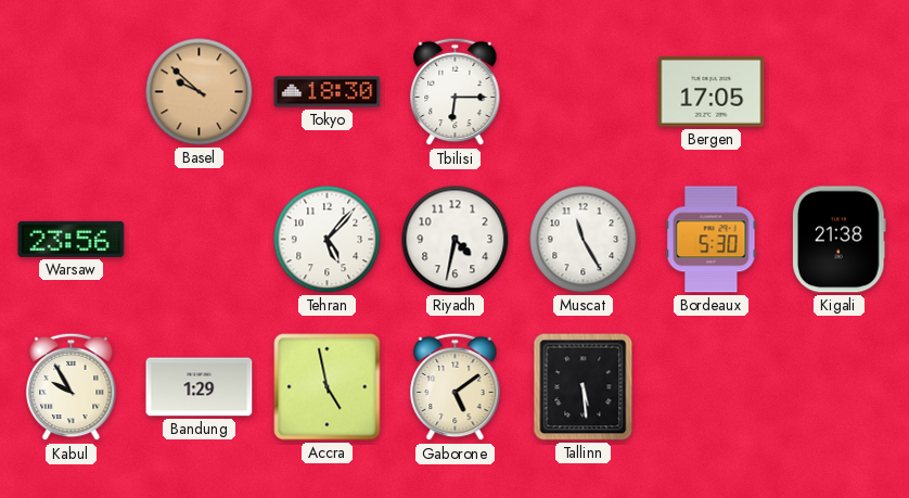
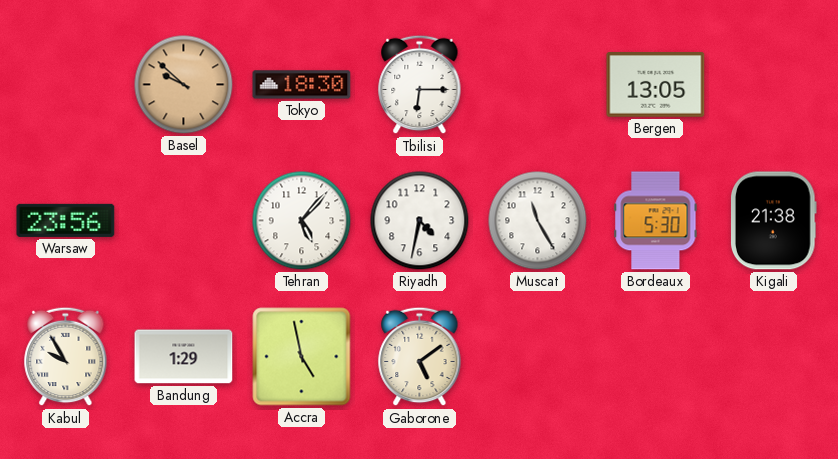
Bergen: 17:05 -> 13:05
Tallinn: 5:29 -> none
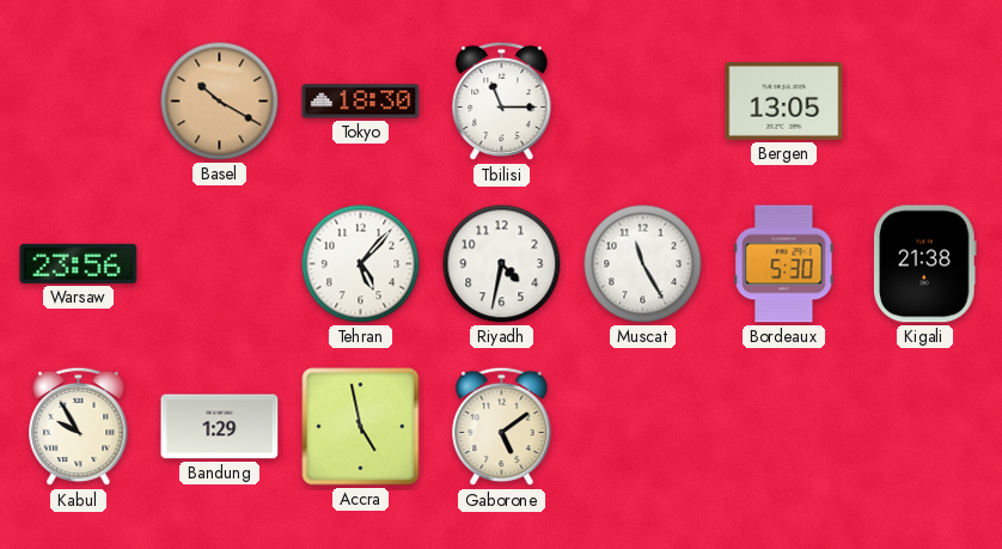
Basel: 9:52 -> 10:20
Tbilisi: 6:15 -> 11:15
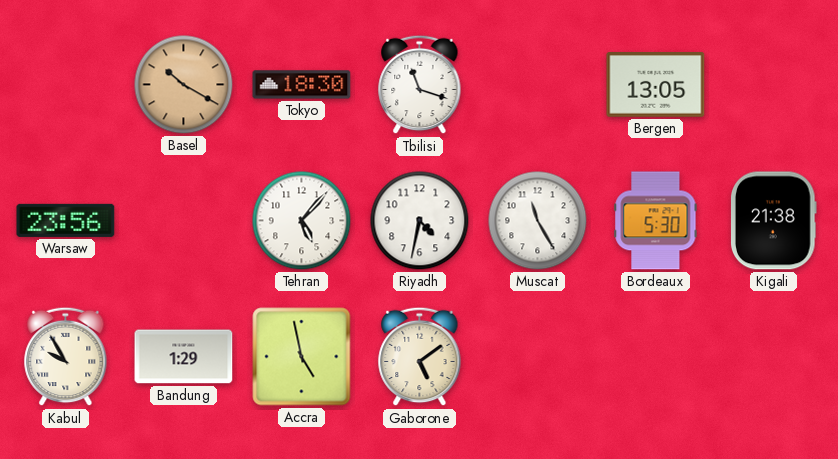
Tbilisi: 11:15 -> 11:18
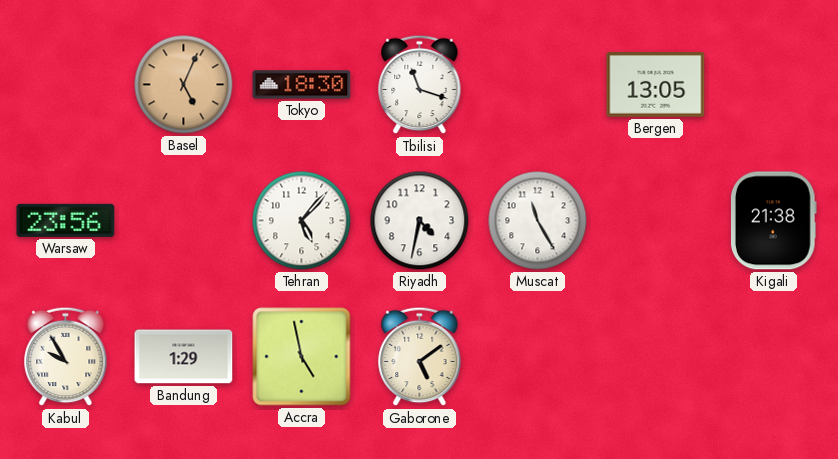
Basel: 10:20 -> 5:04
Bordeaux: 5:30 -> none
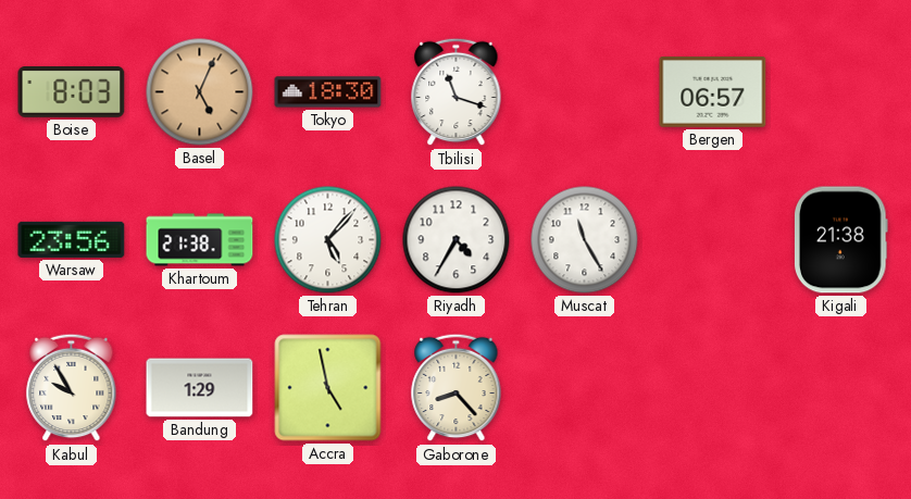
Boise: none -> 8:03
Bergen: 13:05 -> 06:57
Khartoum: none -> 21:38
Riyadh: 4:32 -> 4:35
Gaborone: 5:09 -> 8:23
